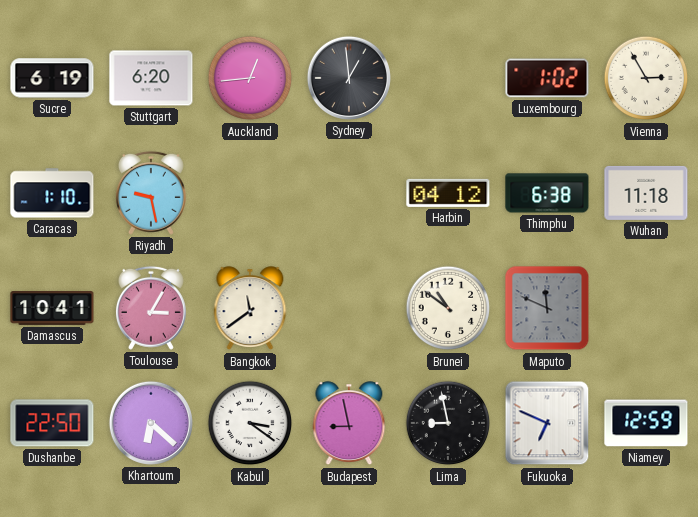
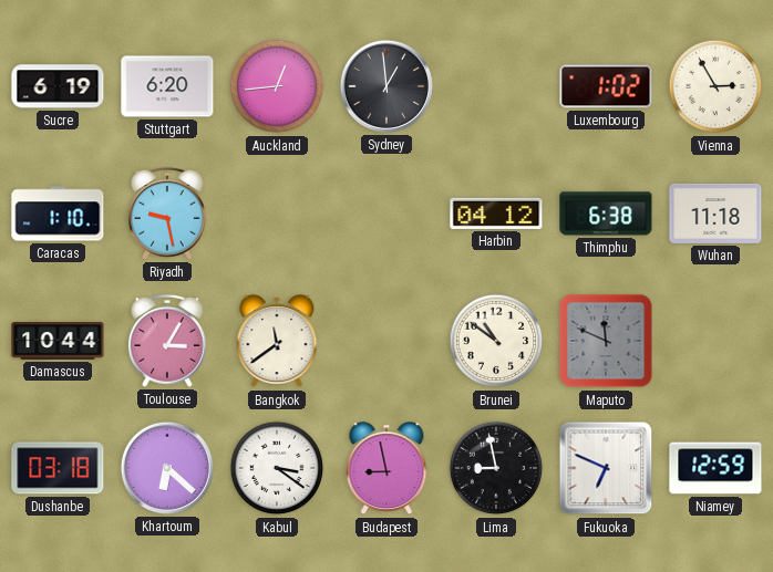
Damascus: 10:41 -> 10:44
Dushanbe: 22:50 -> 03:18
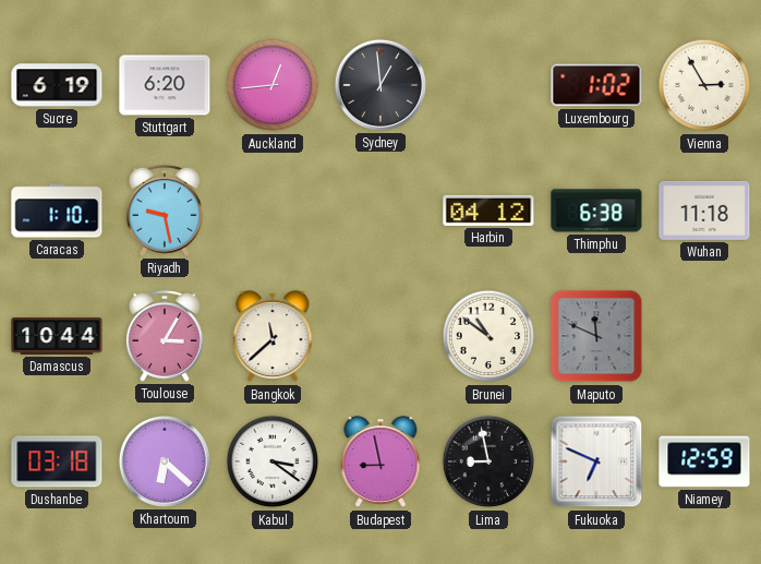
Bangkok: 11:39 -> 11:38
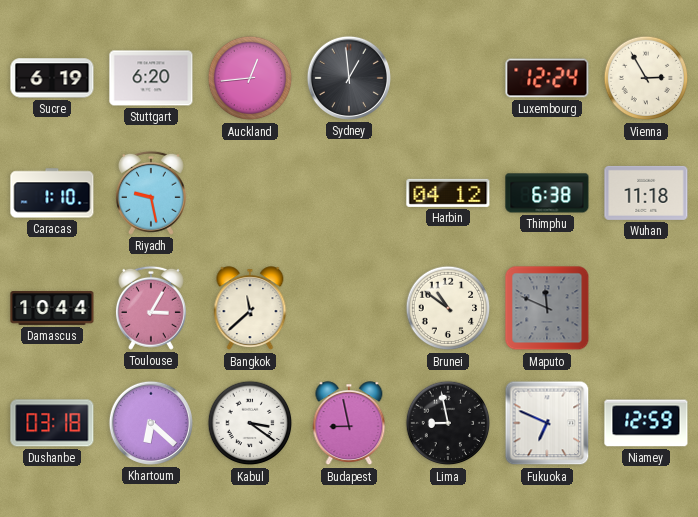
Luxembourg: 1:02 -> 12:24
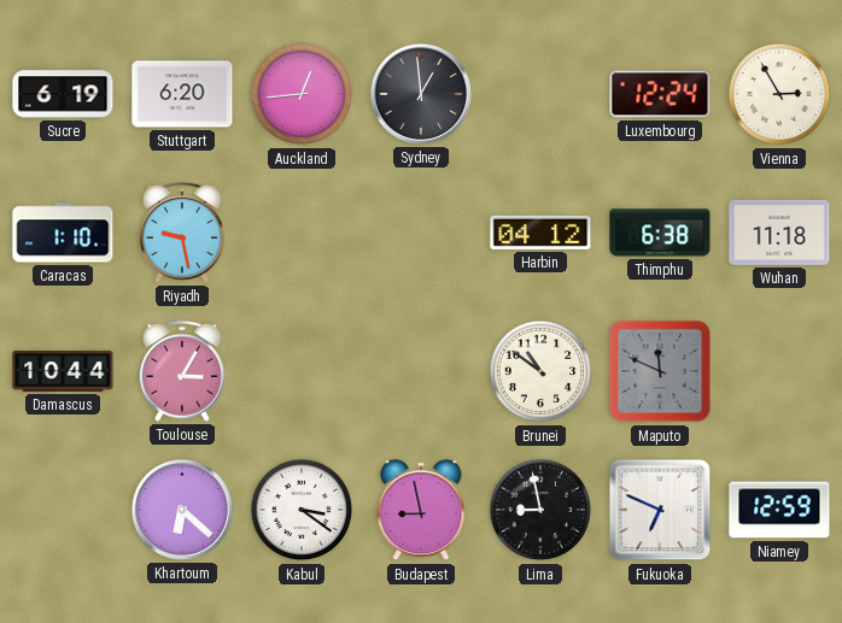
Bangkok: 11:38 -> none
Dushanbe: 03:18 -> none
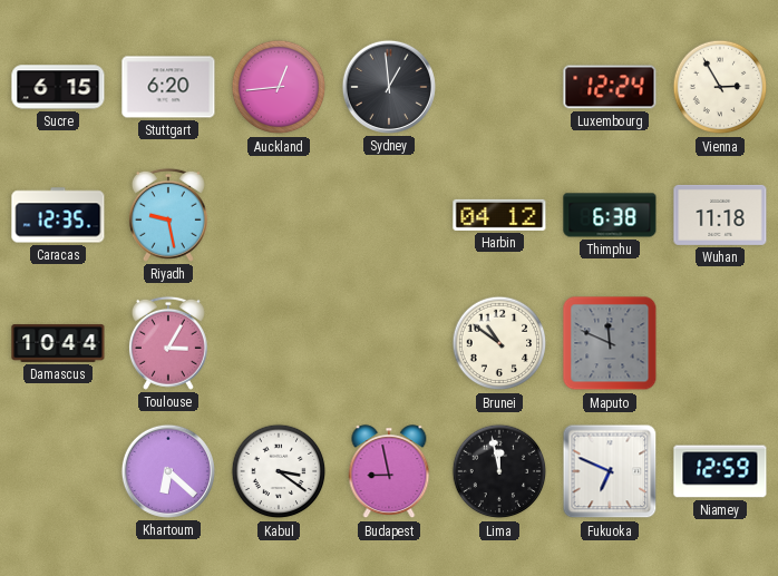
Sucre: 6:19 -> 6:15
Caracas: 1:10 -> 12:35
Lima: 8:58 -> 11:58
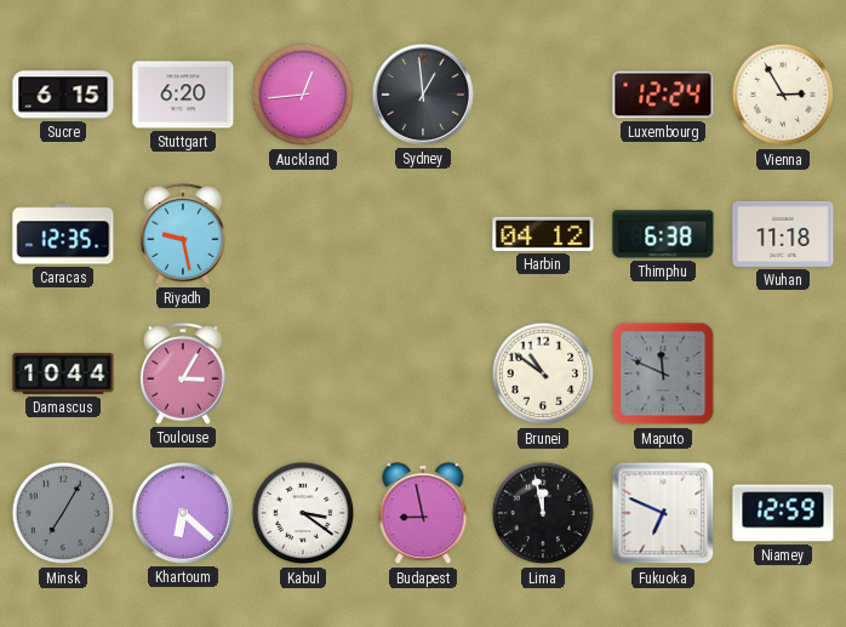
Minsk: none -> 7:05
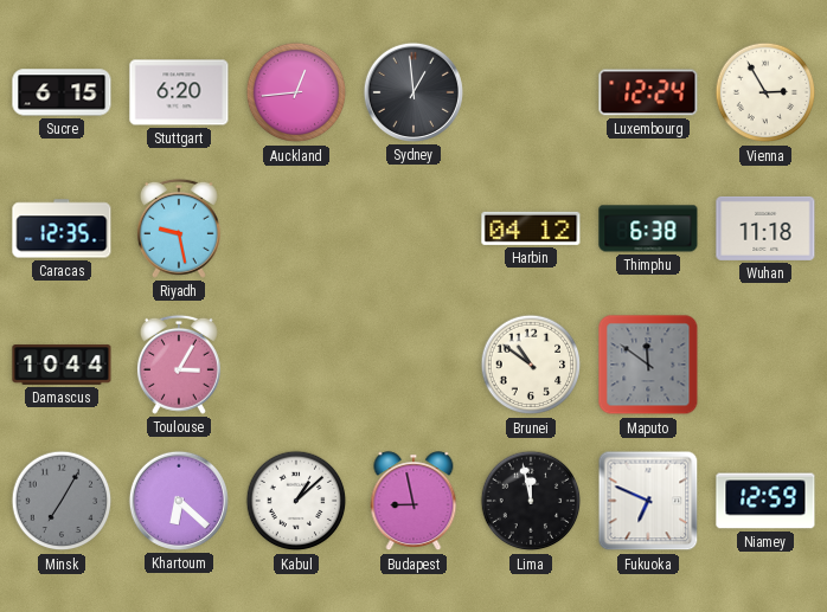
Maputo: 11:49 -> 11:51
Kabul: 3:21 -> 1:08
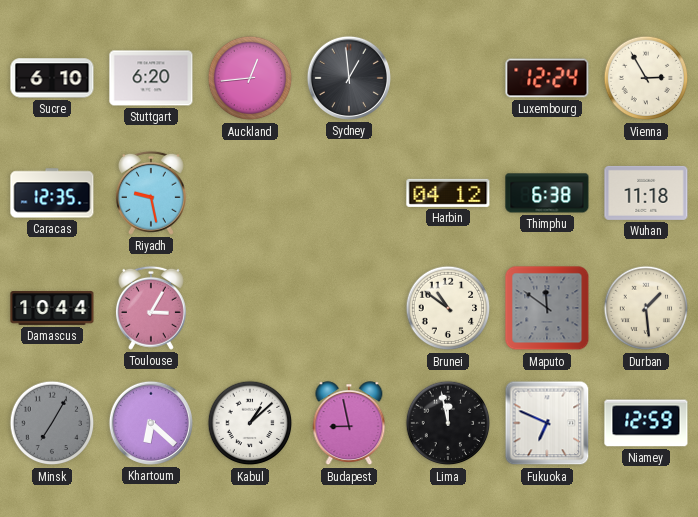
Sucre: 6:15 -> 6:10
Durban: none -> 1:29
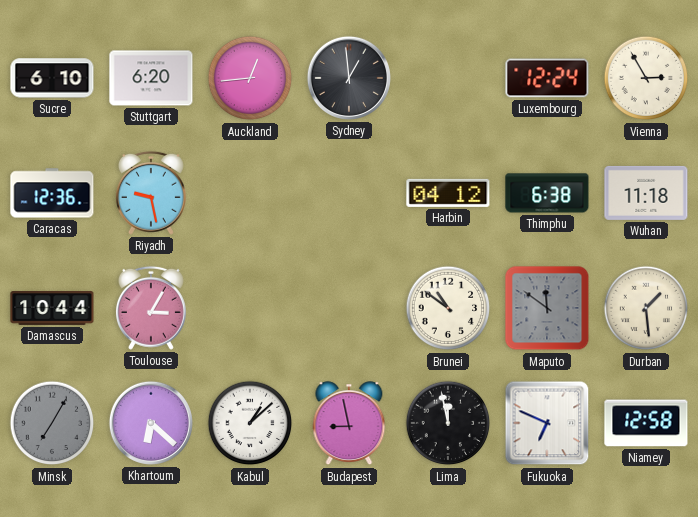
Caracas: 12:35 -> 12:36
Niamey: 12:59 -> 12:58
